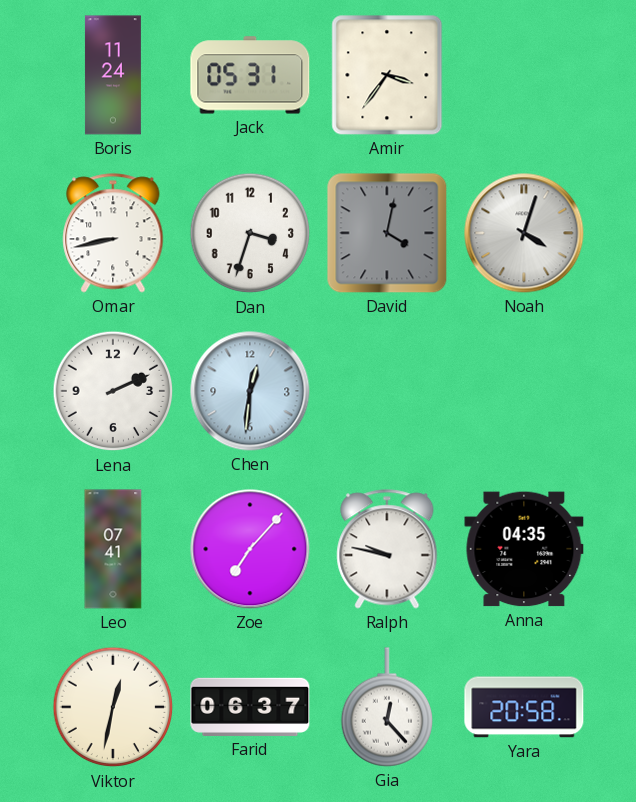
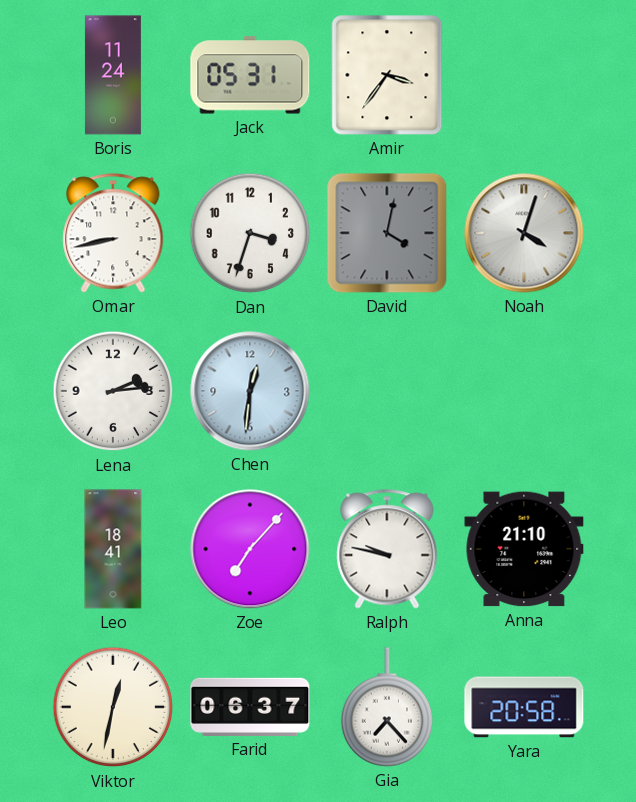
Lena: 2:11 -> 2:14
Leo: 07:41 -> 18:41
Anna: 04:35 -> 21:10
Gia: 12:23 -> 7:23
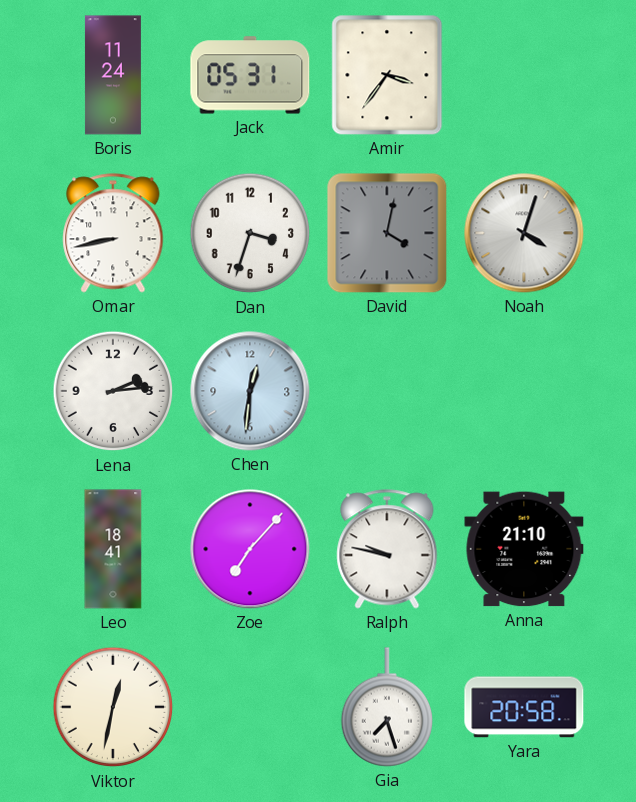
Farid: 06:37 -> none
Gia: 7:23 -> 7:27
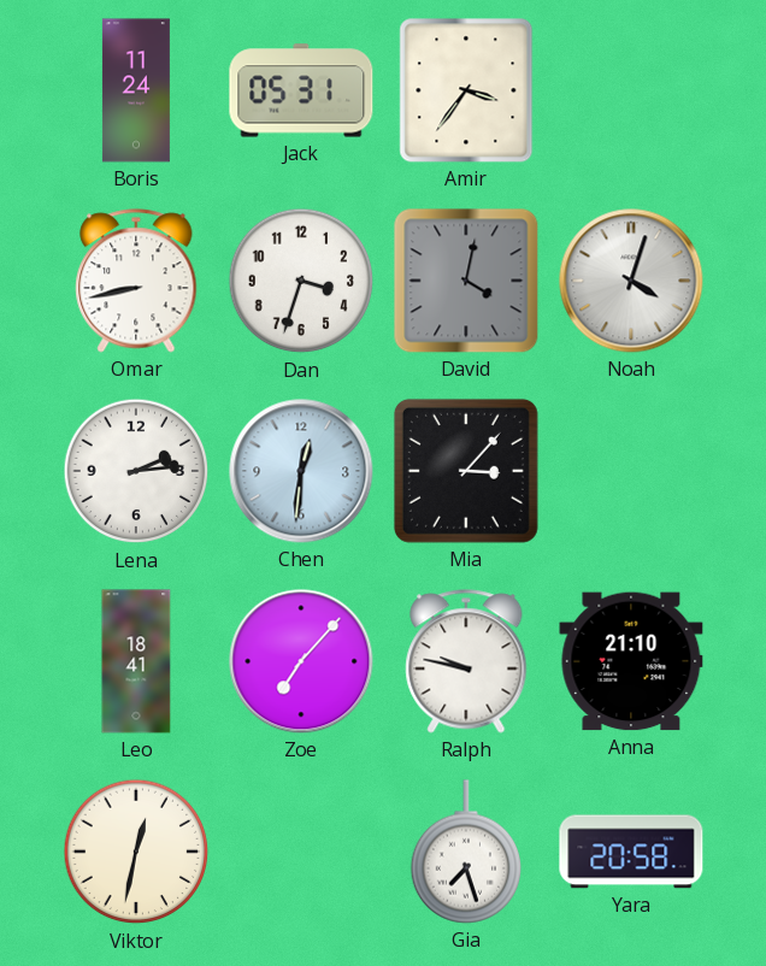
Mia: none -> 3:07
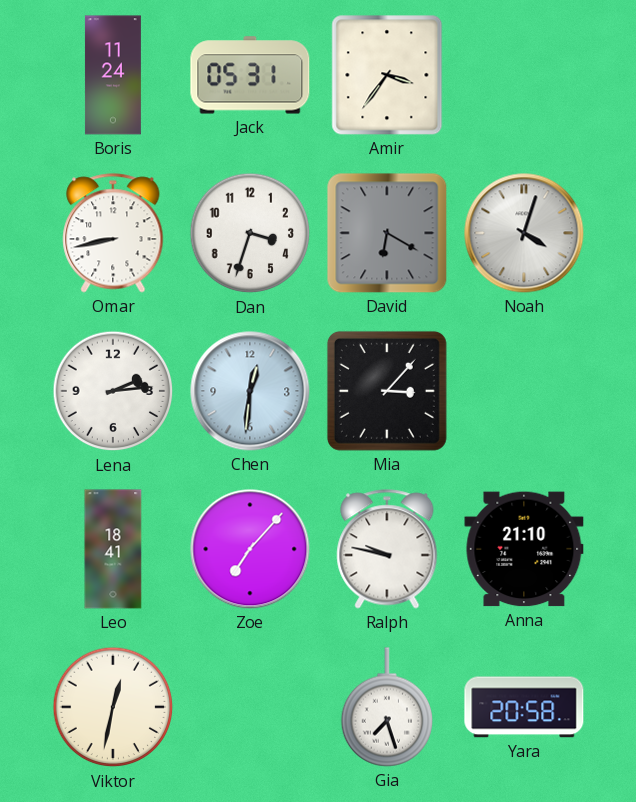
David: 4:02 -> 6:20
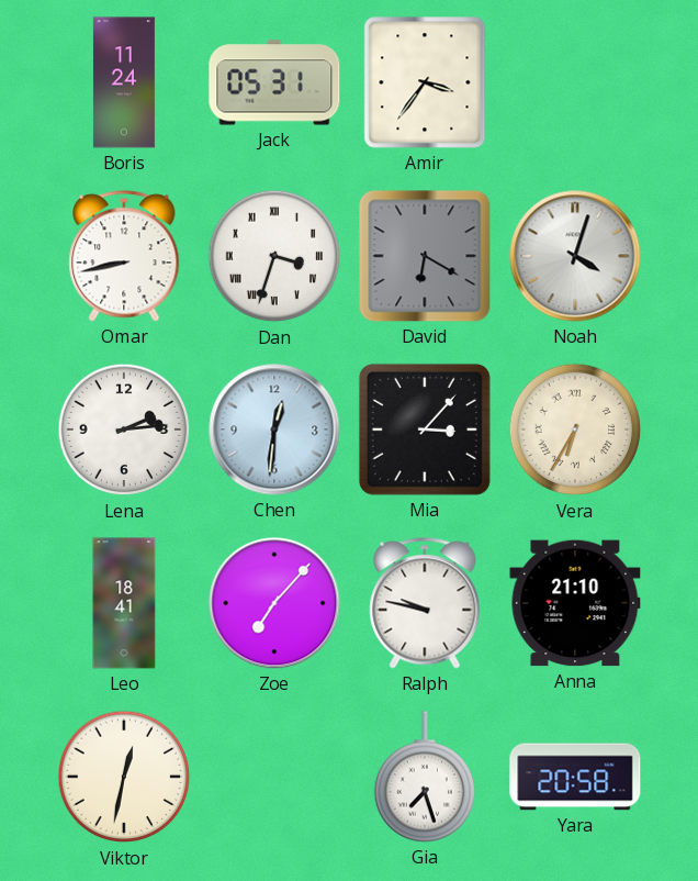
Dan numerals: Arabic -> Roman
Vera: none -> 6:35
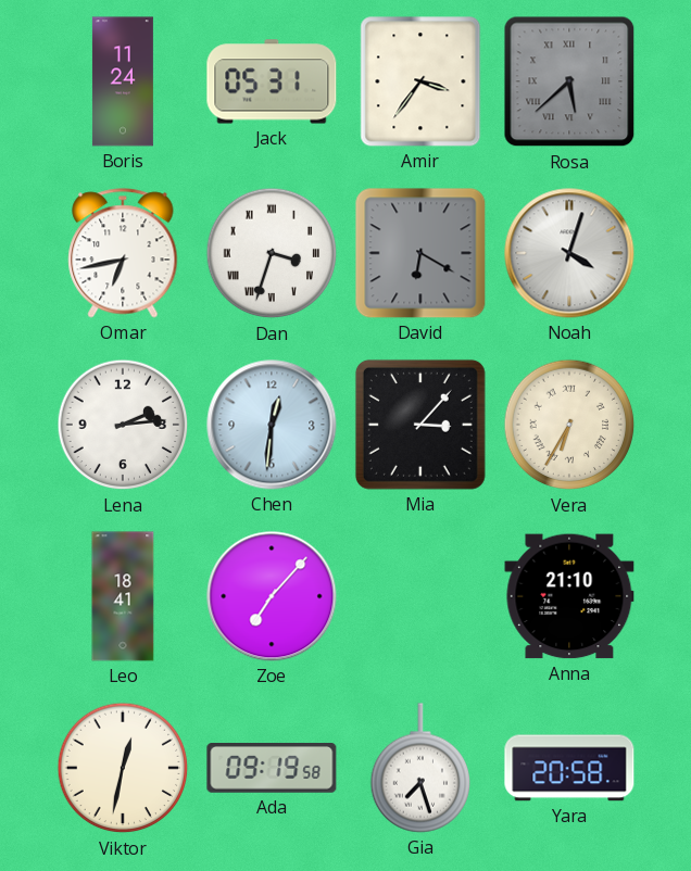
Rosa: none -> 5:38
Omar: 8:43 -> 6:43
Ralph: 9:47 -> none
Ada: none -> 09:19
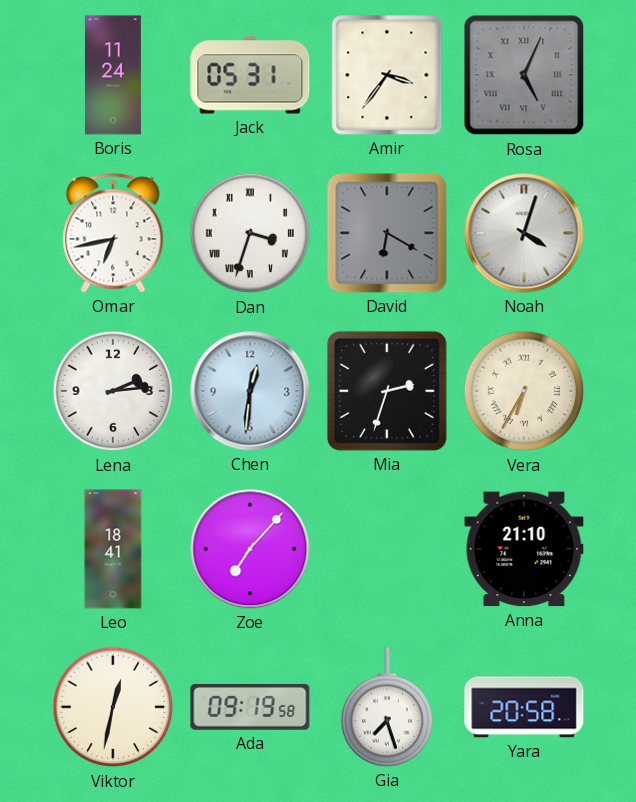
Rosa: 5:38 -> 5:04
Mia: 3:07 -> 2:33
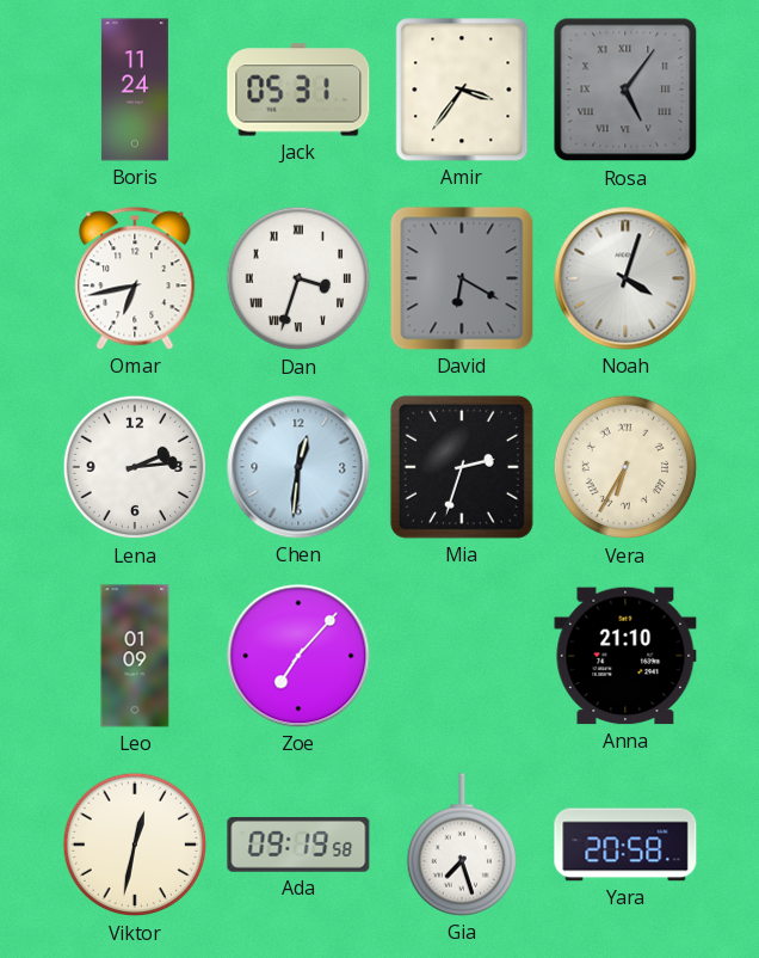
Rosa: 5:04 -> 5:06
Leo: 18:41 -> 01:09
